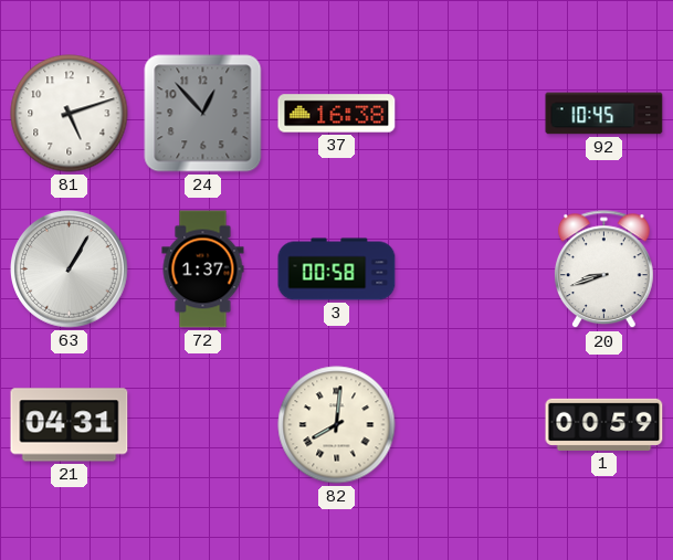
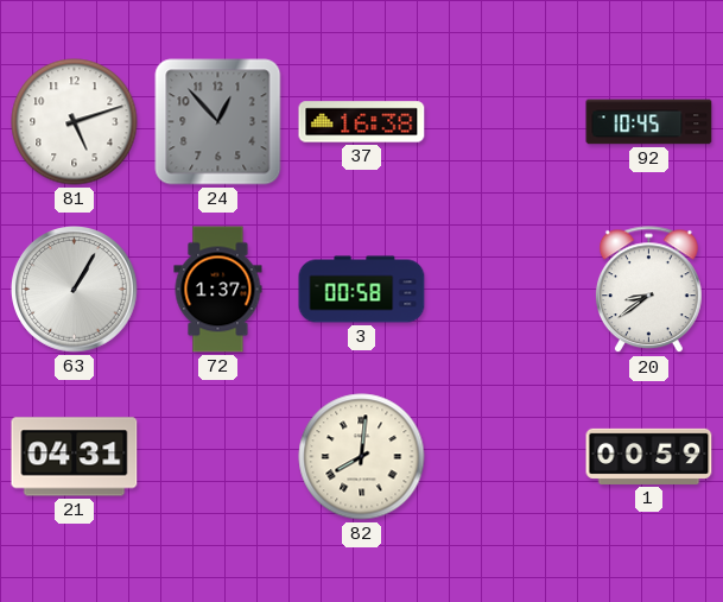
20: 8:42 -> 8:39
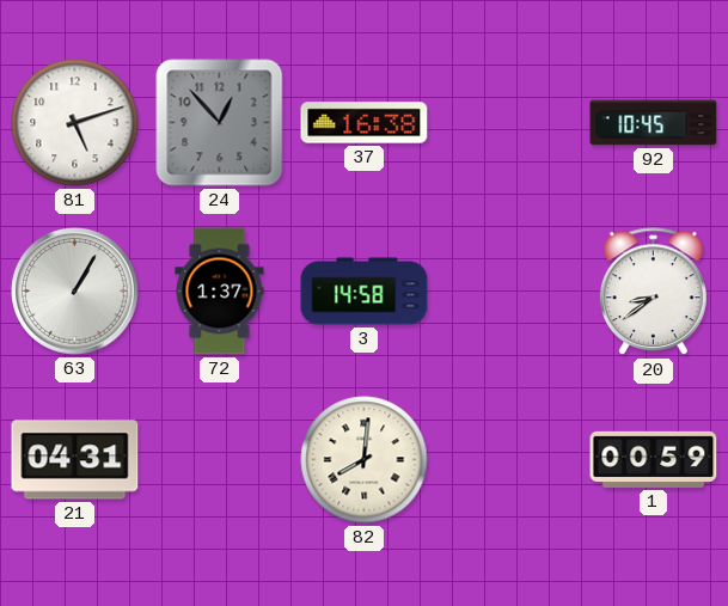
3: 00:58 -> 14:58
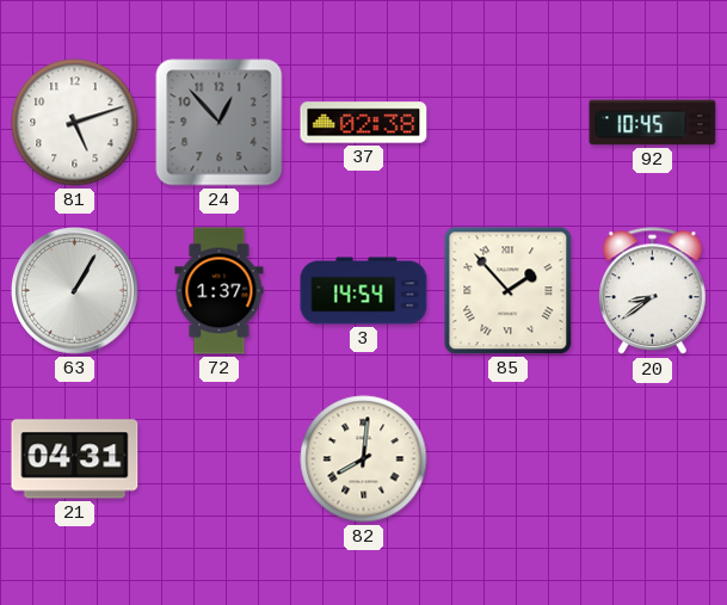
37: 16:38 -> 02:38
3: 14:58 -> 14:54
85: none -> 1:53
1: 00:59 -> none
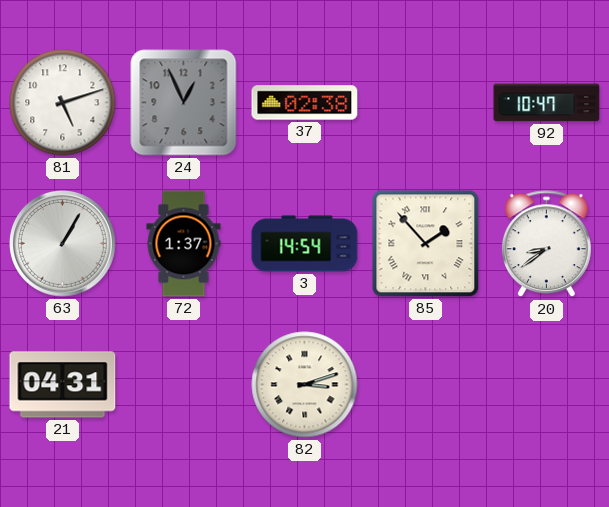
24: 12:53 -> 12:56
92: 10:45 -> 10:47
82: 8:01 -> 3:12
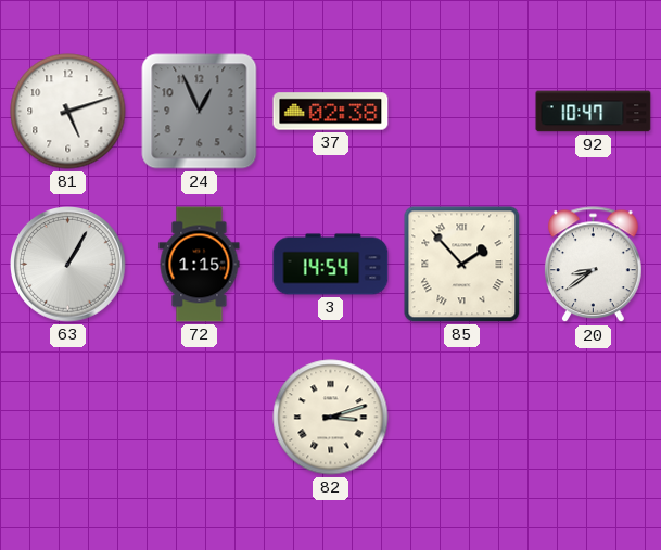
72: 1:37 -> 1:15
21: 04:31 -> none
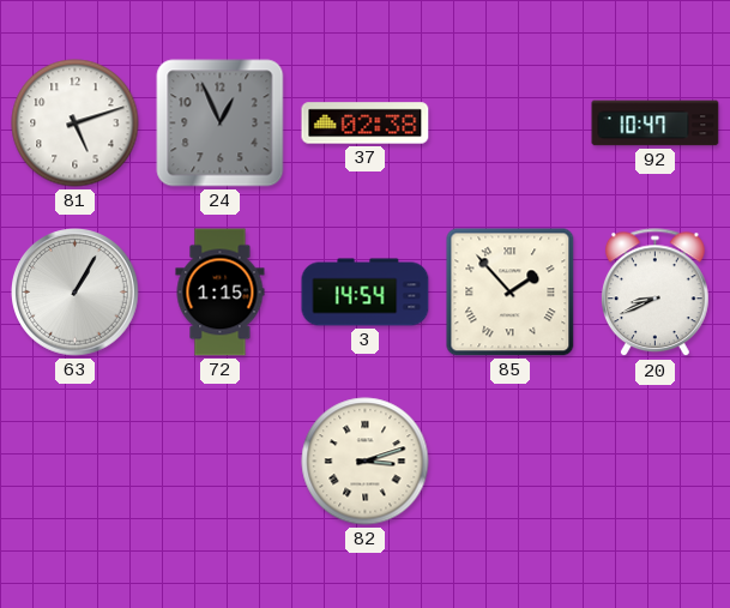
20: 8:39 -> 8:41
